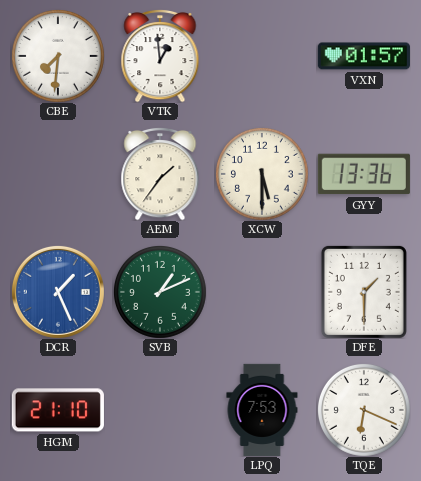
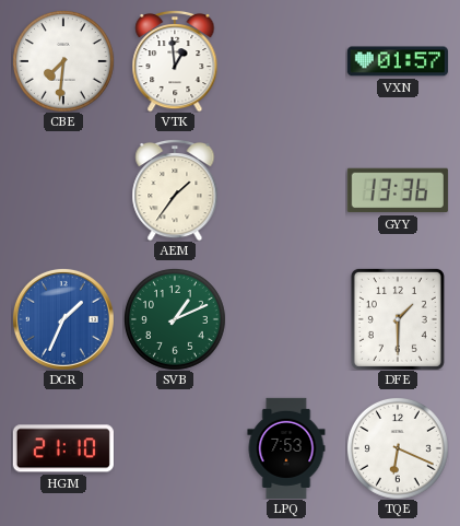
XCW: 5:30 -> none
DCR: 1:26 -> 1:34
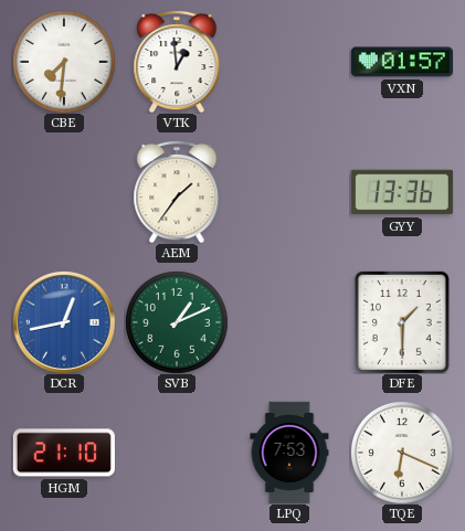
DCR: 1:34 -> 12:43
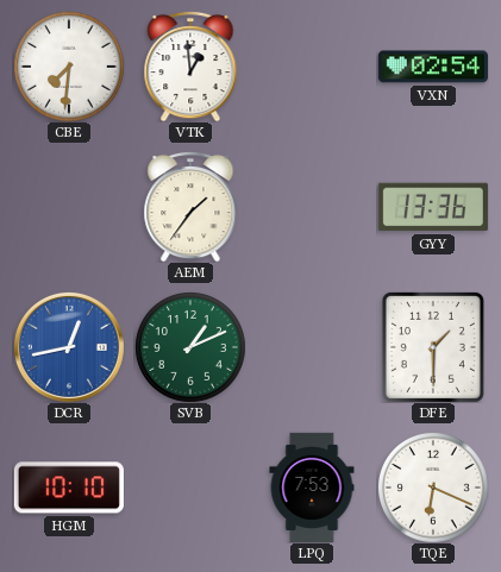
VXN: 01:57 -> 02:54
HGM: 21:10 -> 10:10
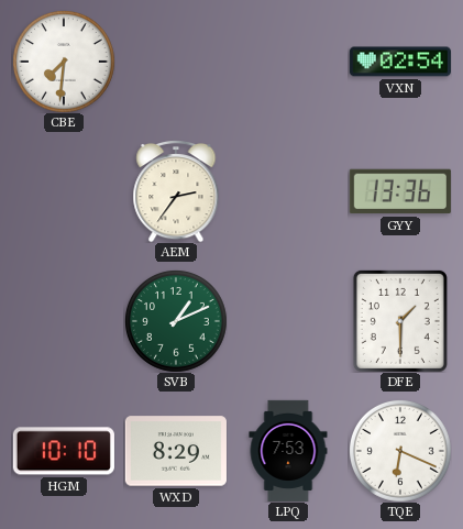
VTK: 12:59 -> none
AEM: 1:36 -> 2:36
DCR: 12:43 -> none
WXD: none -> 8:29
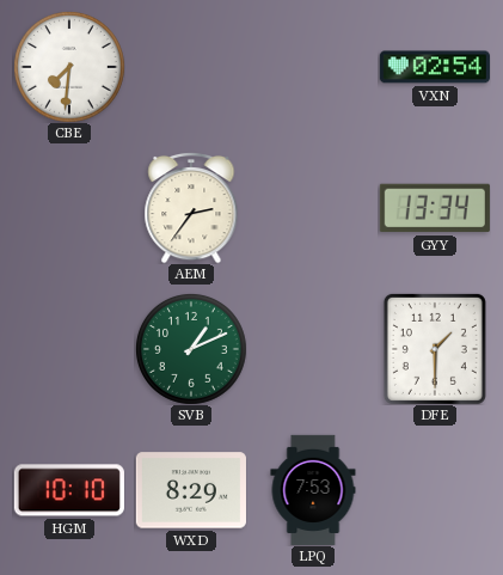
GYY: 13:36 -> 13:34
TQE: 6:19 -> none
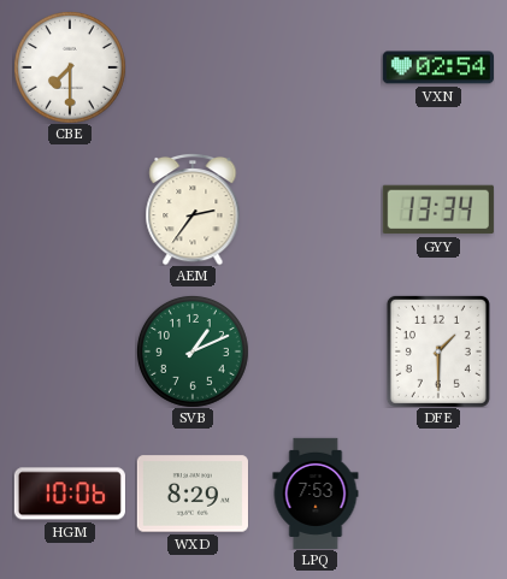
CBE: 7:31 -> 7:30
HGM: 10:10 -> 10:06
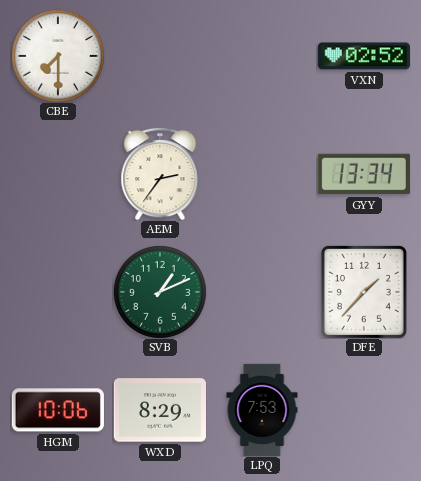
VXN: 02:54 -> 02:52
DFE: 1:30 -> 1:37
